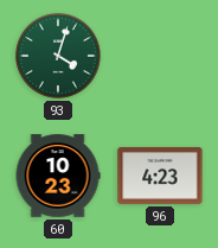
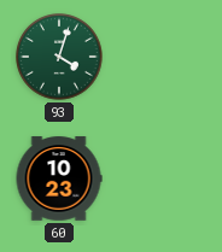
96: 4:23 -> none
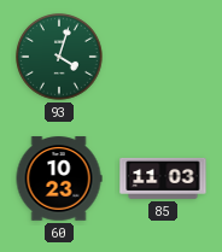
85: none -> 11:03
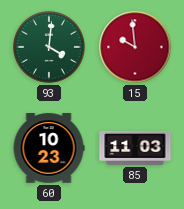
93: 4:03 -> 4:01
15: none -> 9:59
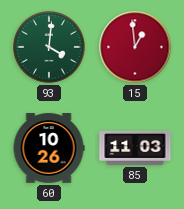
15: 9:59 -> 12:59
60: 10:23 -> 10:26
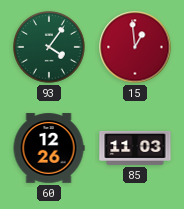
93: 4:01 -> 4:06
60: 10:26 -> 12:26
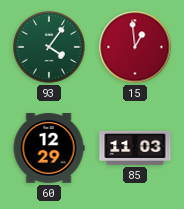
60: 12:26 -> 12:29
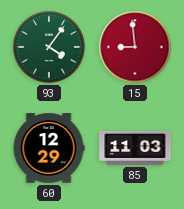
15: 12:59 -> 8:59
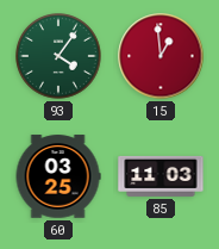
15: 8:59 -> 12:59
60: 12:29 -> 03:25
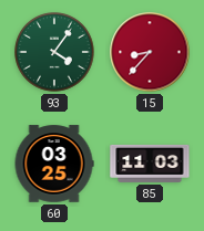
15: 12:59 -> 8:37
